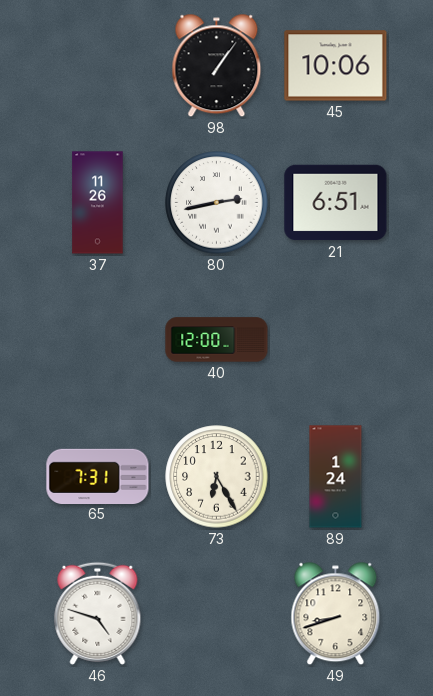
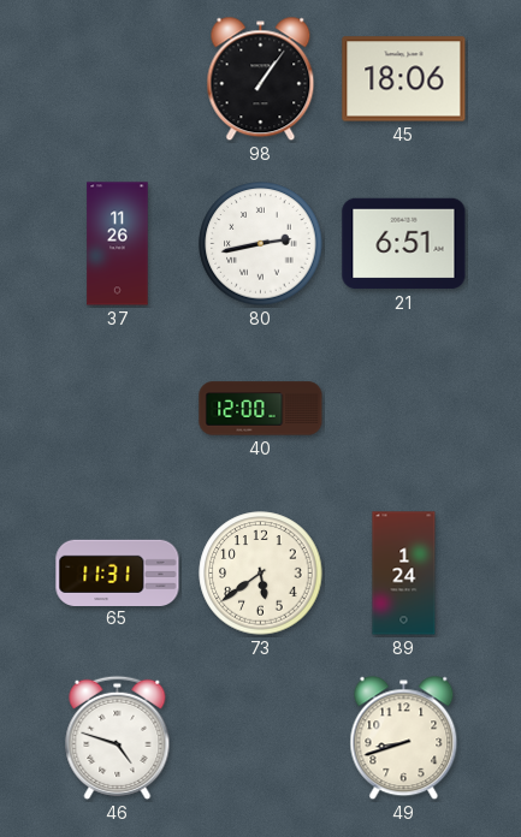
45: 10:06 -> 18:06
65: 7:31 -> 11:31
73: 6:25 -> 5:39
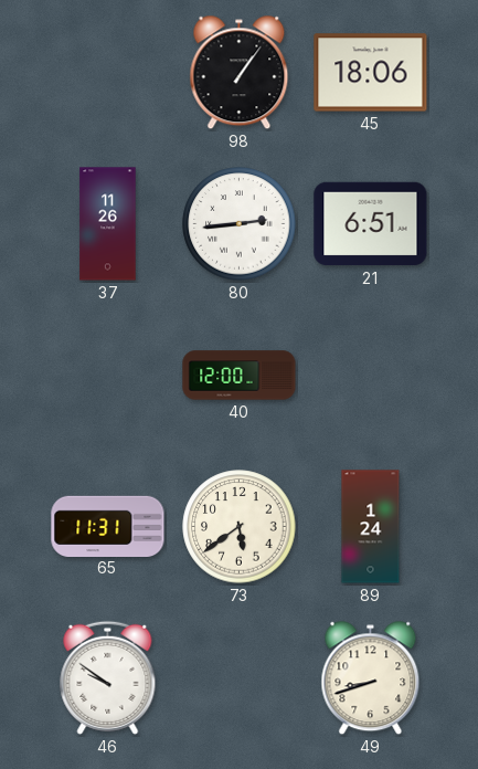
80: 2:43 -> 2:44
46: 4:48 -> 9:51
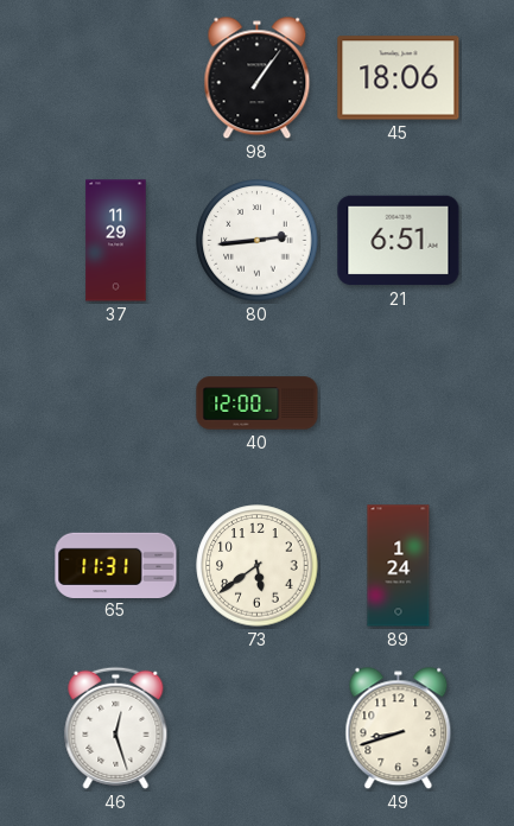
37: 11:26 -> 11:29
46: 9:51 -> 12:27
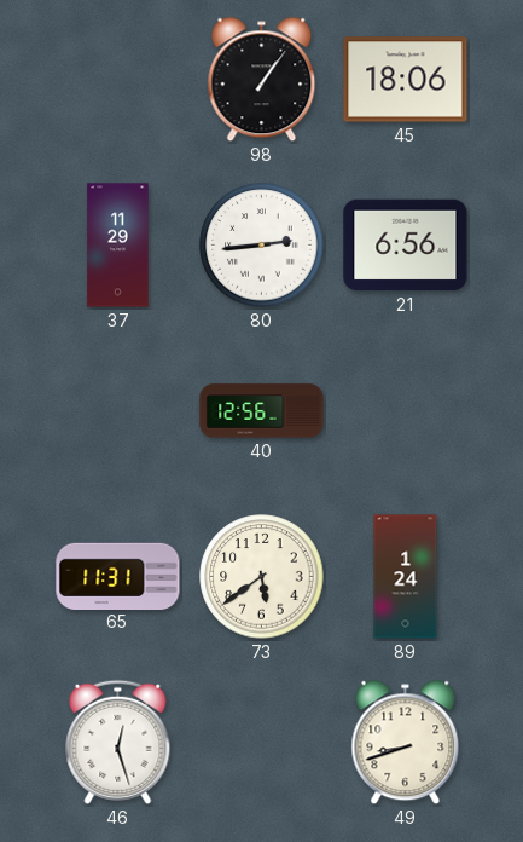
21: 6:51 -> 6:56
40: 12:00 -> 12:56
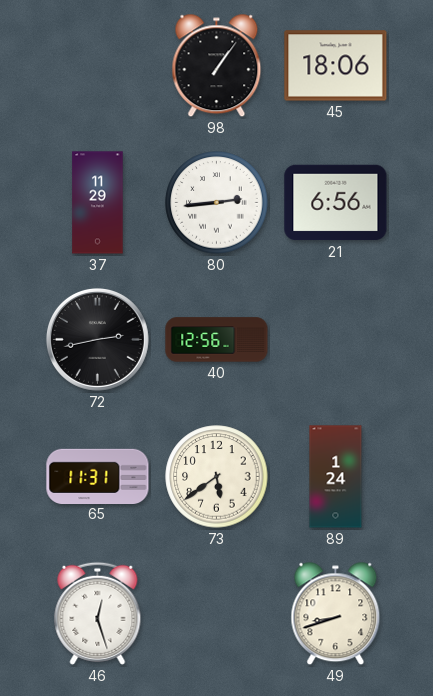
72: none -> 2:43
